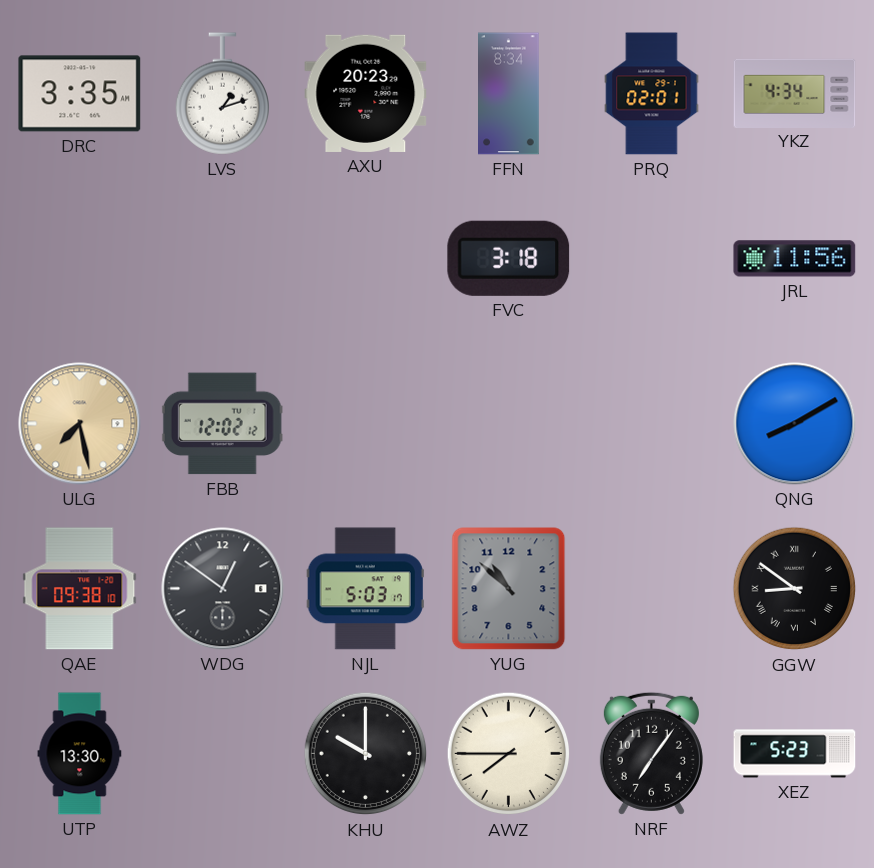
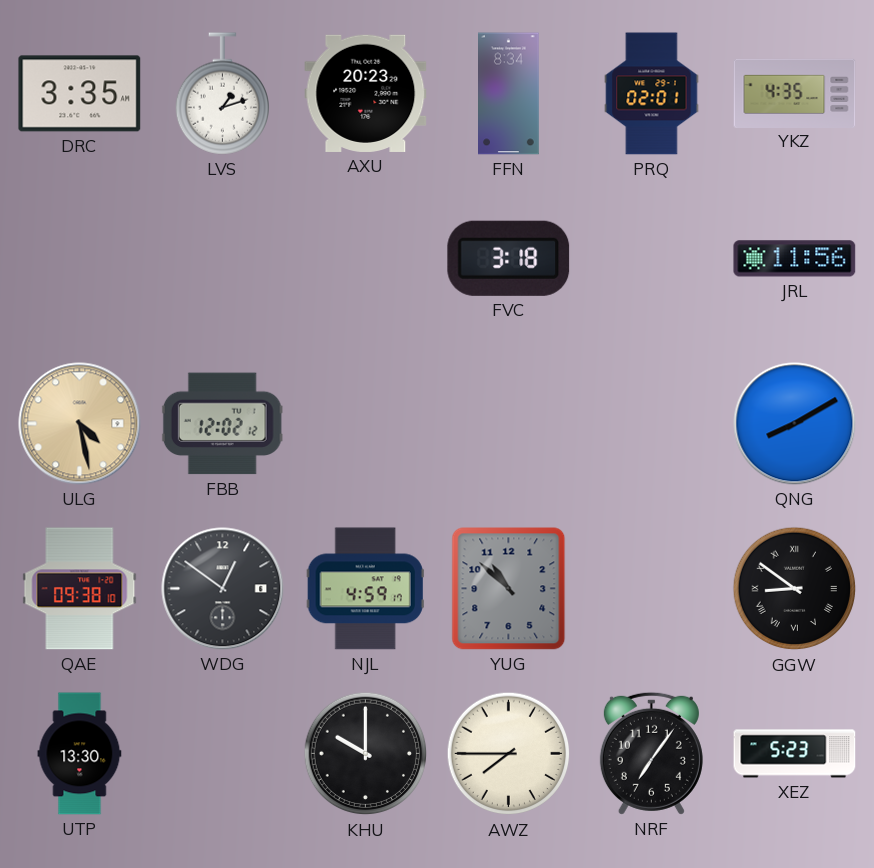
YKZ: 4:34 -> 4:35
ULG: 7:28 -> 4:28
NJL: 5:03 -> 4:59
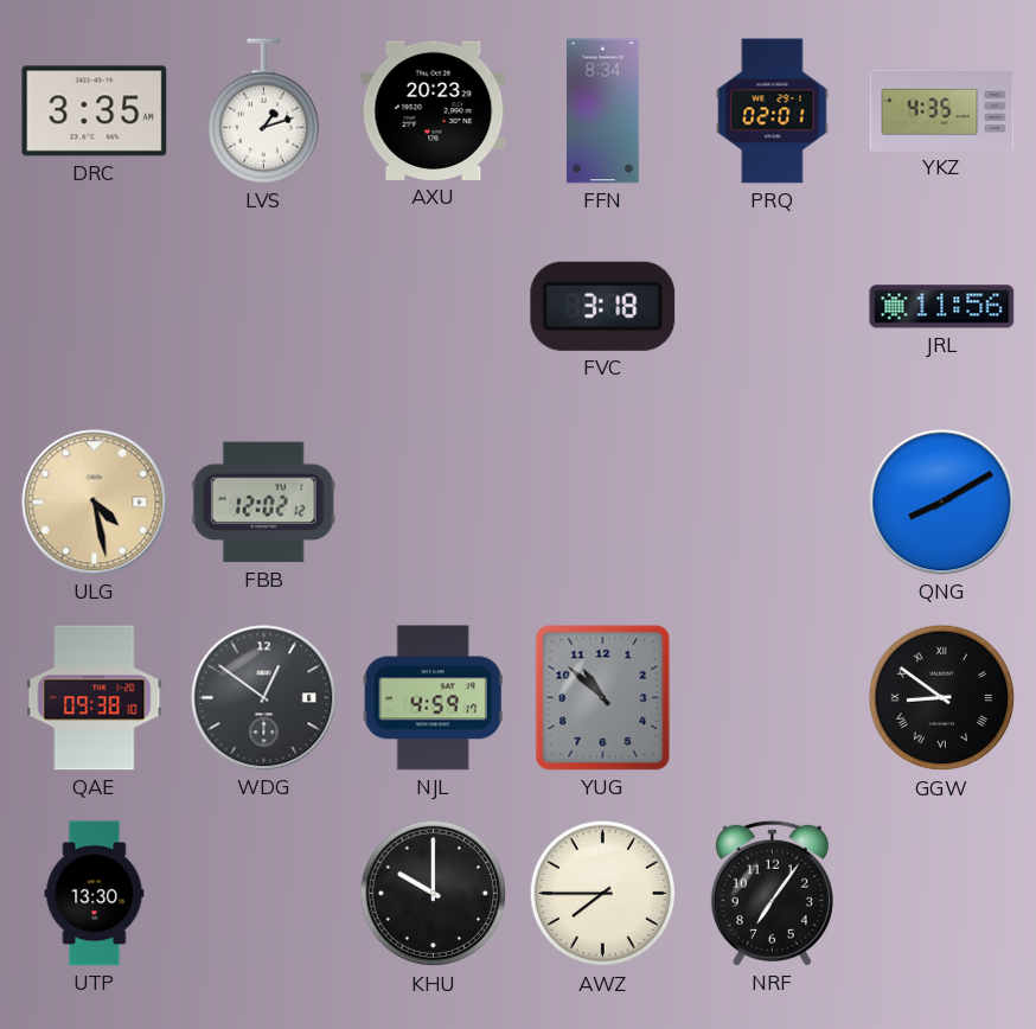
XEZ: 5:23 -> none
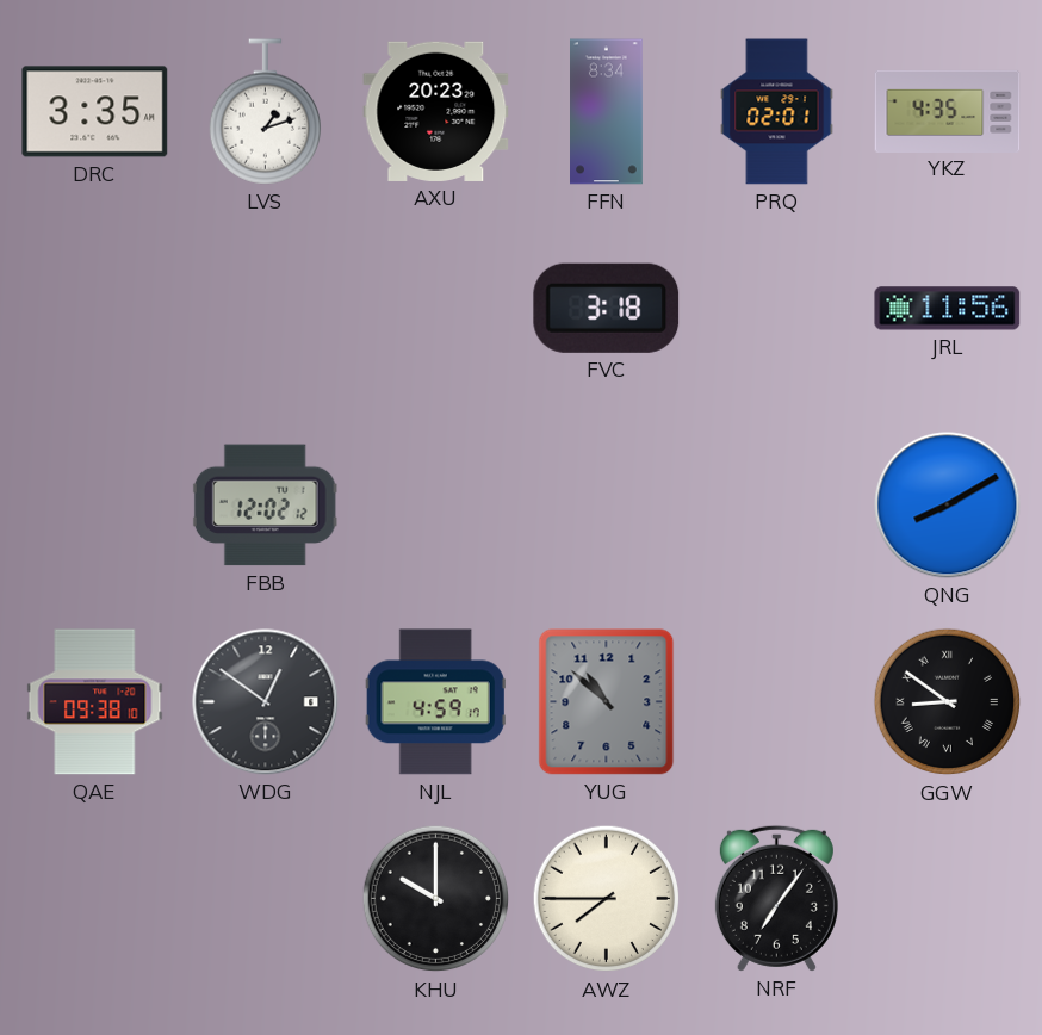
ULG: 4:28 -> none
UTP: 13:30 -> none
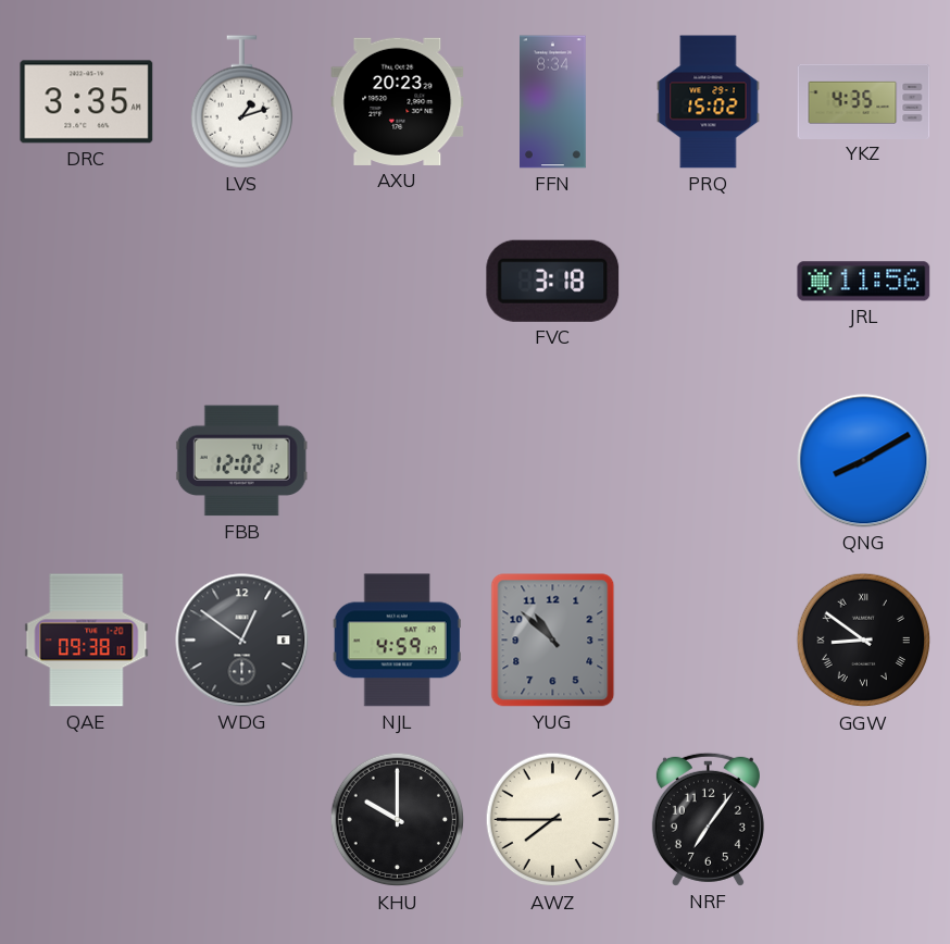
PRQ: 02:01 -> 15:02
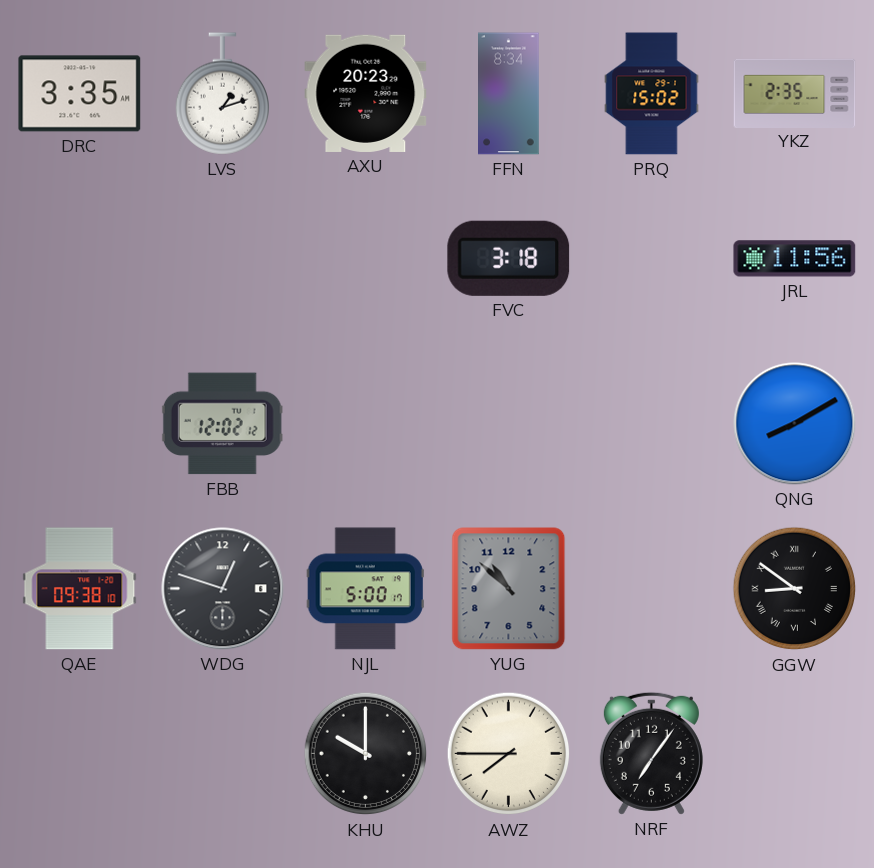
YKZ: 4:35 -> 2:35
WDG: 12:51 -> 12:48
NJL: 4:59 -> 5:00
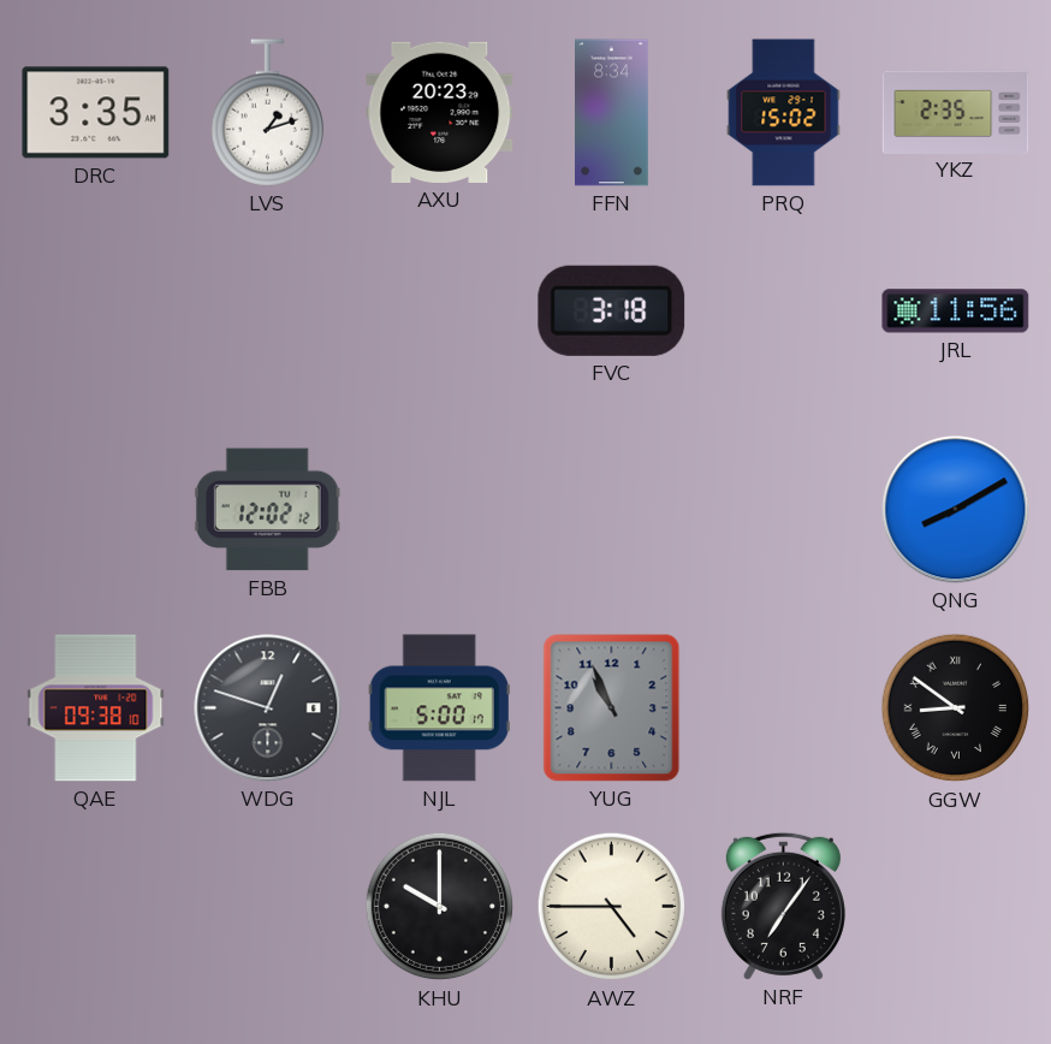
YUG: 10:52 -> 10:56
AWZ: 7:45 -> 4:45
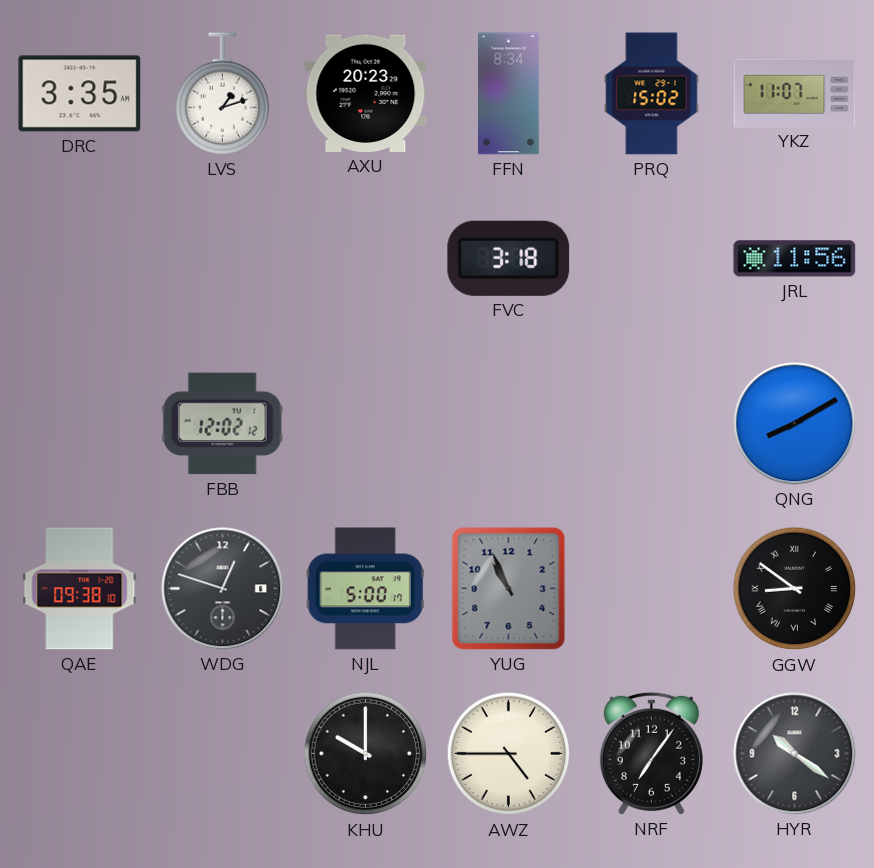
YKZ: 2:35 -> 11:07
HYR: none -> 10:21
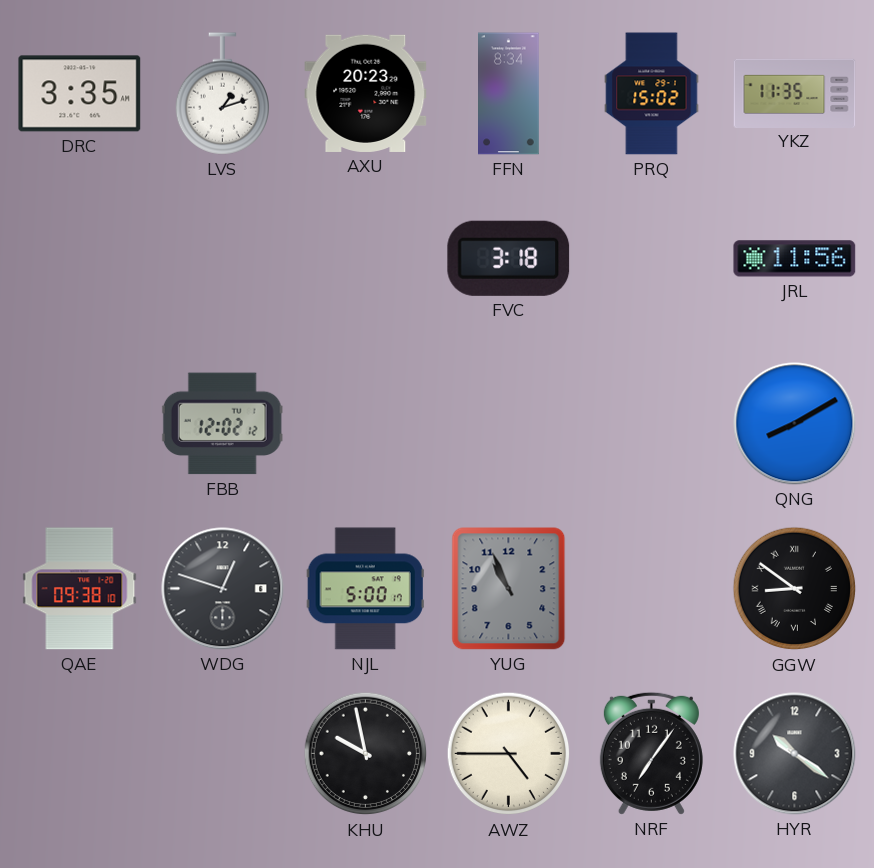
YKZ: 11:07 -> 11:35
KHU: 10:00 -> 9:58
